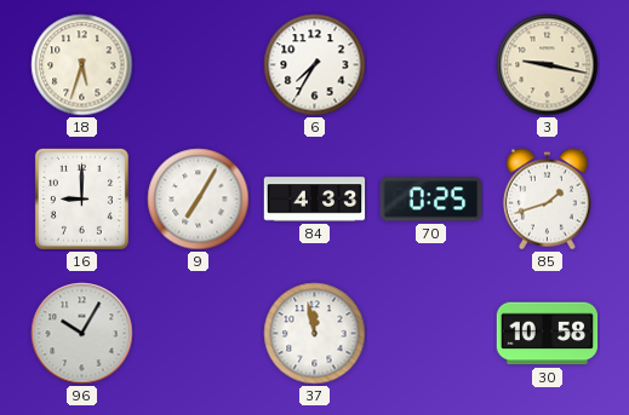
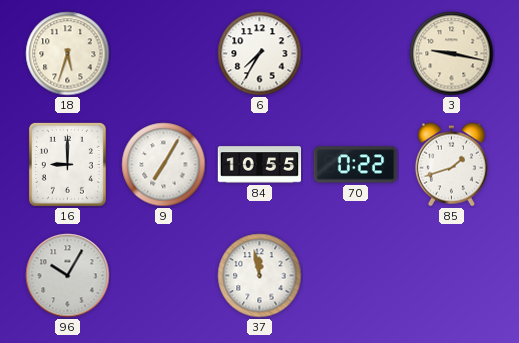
84: 4:33 -> 10:55
70: 0:25 -> 0:22
30: 10:58 -> none
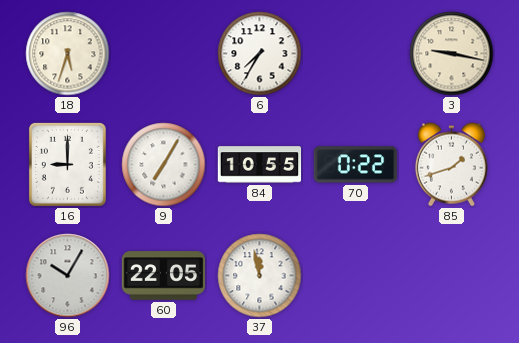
60: none -> 22:05
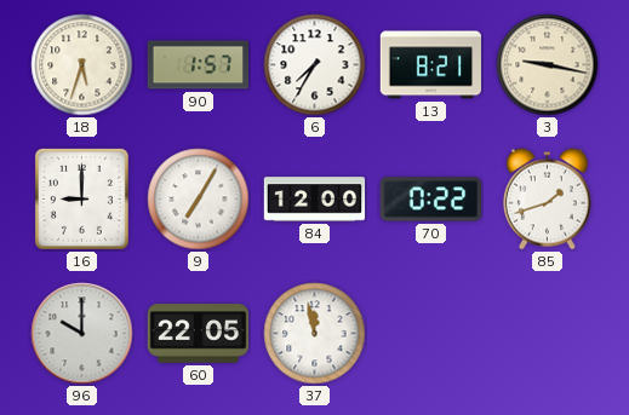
90: none -> 1:57
13: none -> 8:21
84: 10:55 -> 12:00
96: 10:05 -> 10:00
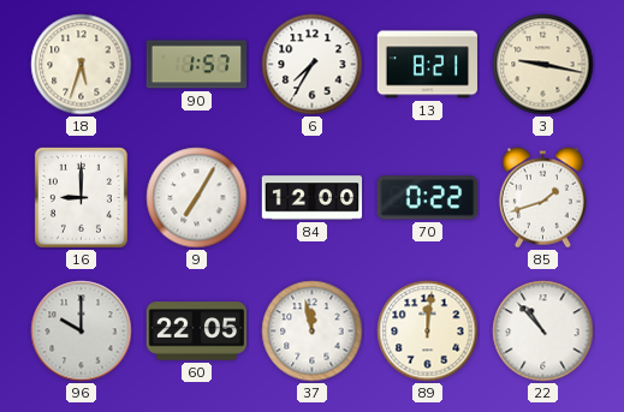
89: none -> 12:01
22: none -> 10:53
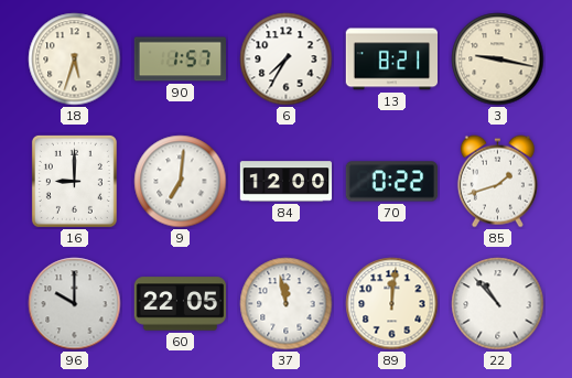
9: 7:05 -> 7:01
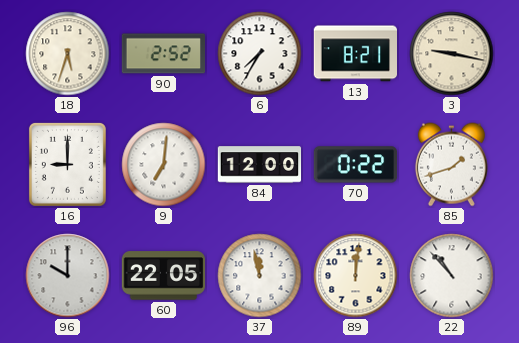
90: 1:57 -> 2:52
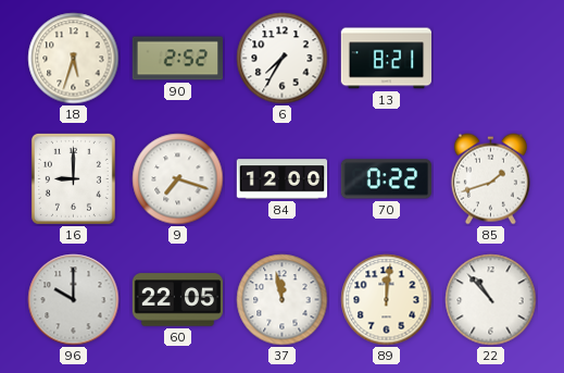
3: 9:17 -> none
9: 7:01 -> 7:18
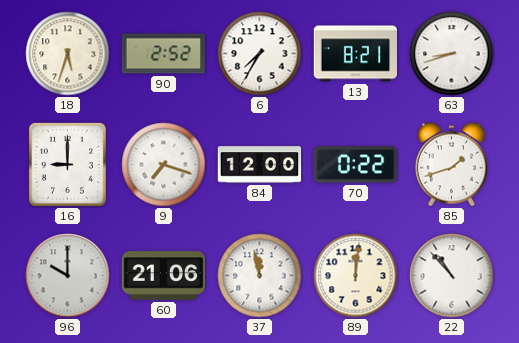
63: none -> 8:42
60: 22:05 -> 21:06
